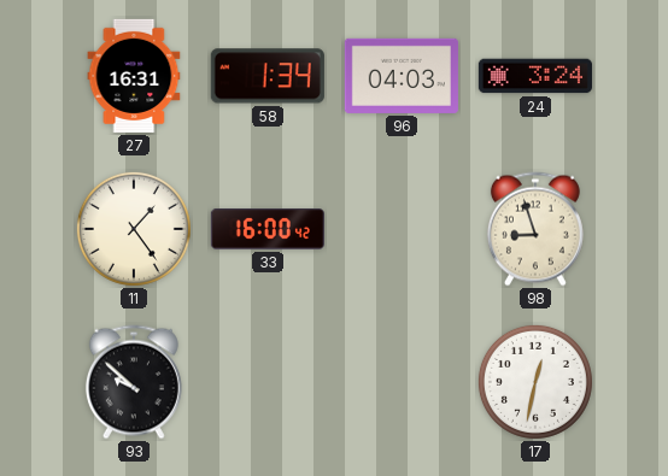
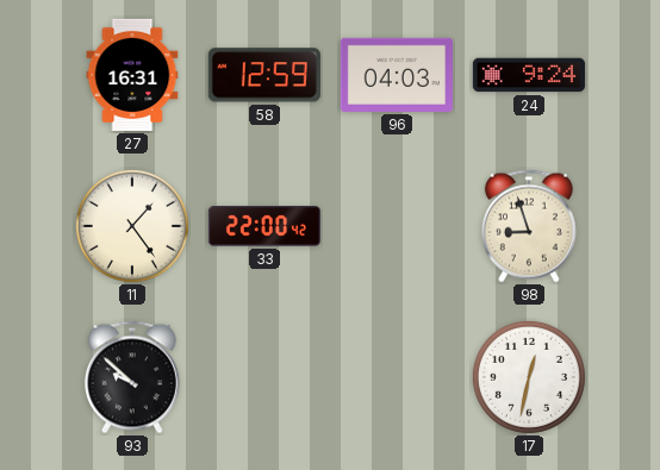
58: 1:34 -> 12:59
24: 3:24 -> 9:24
33: 16:00 -> 22:00
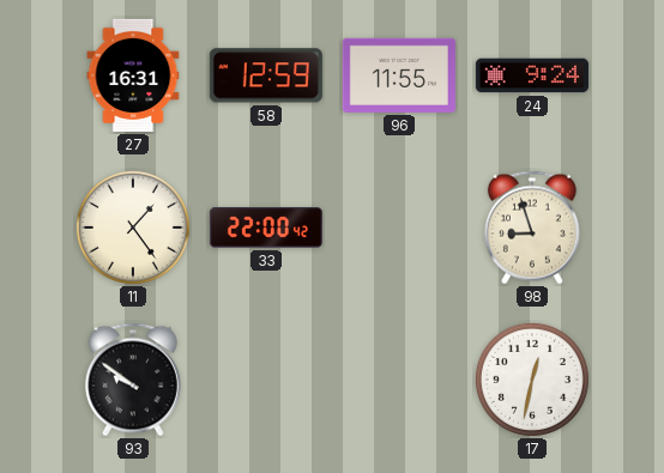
96: 04:03 -> 11:55
93: 9:52 -> 9:51
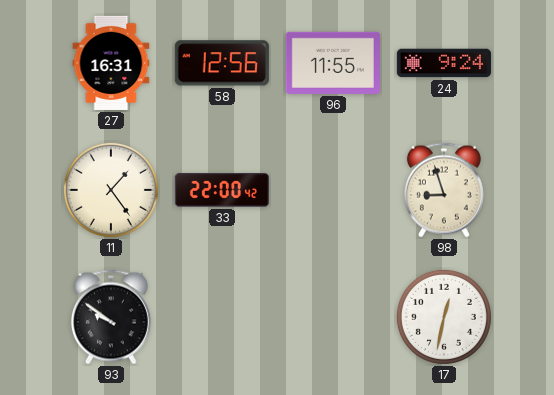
58: 12:59 -> 12:56
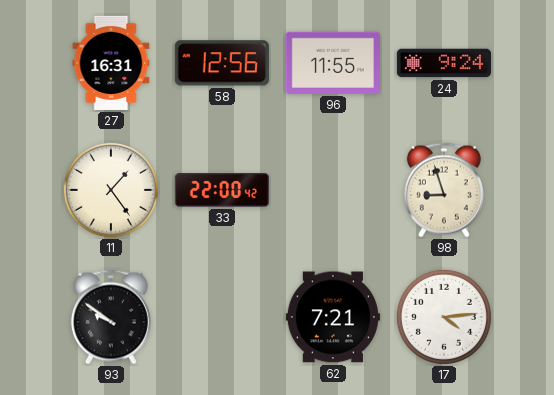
62: none -> 7:21
17: 12:32 -> 4:14
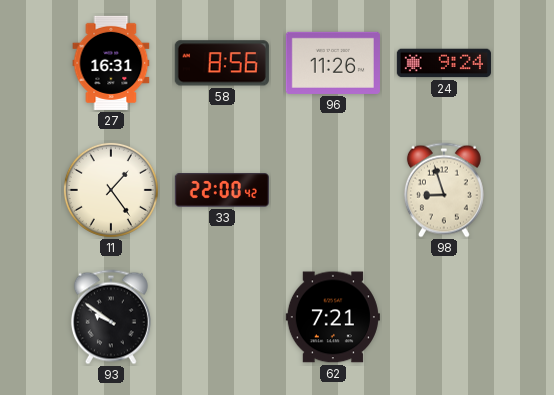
58: 12:56 -> 8:56
96: 11:55 -> 11:26
17: 4:14 -> none
